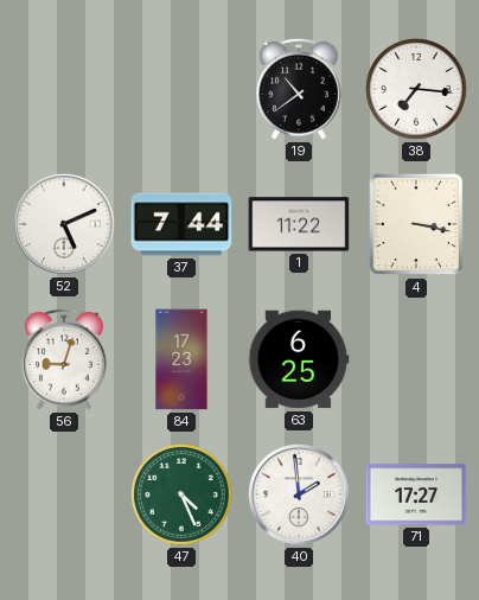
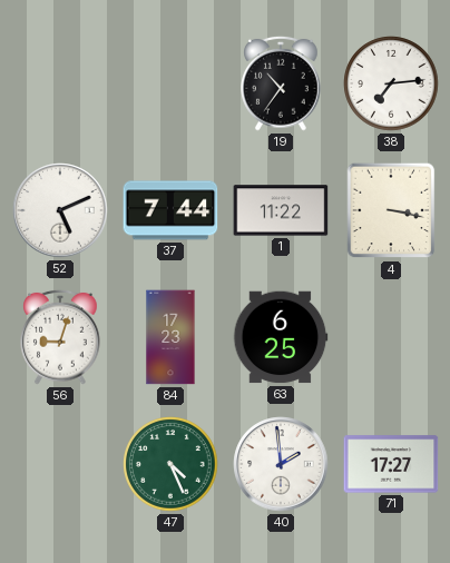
19: 10:39 -> 10:36
38: 7:16 -> 7:14
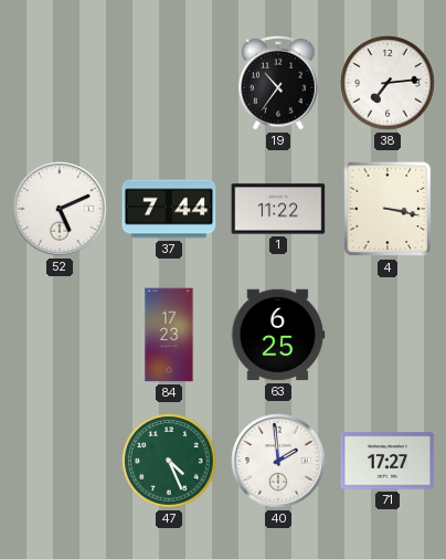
56: 9:03 -> none
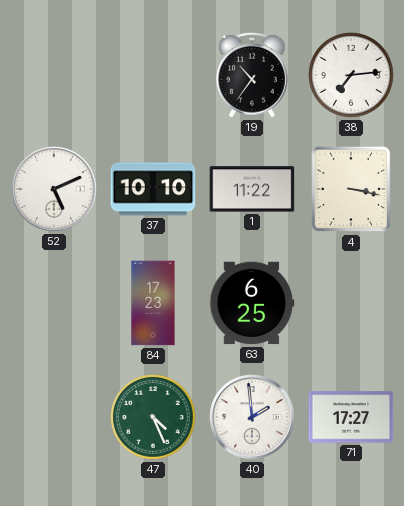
37: 7:44 -> 10:10
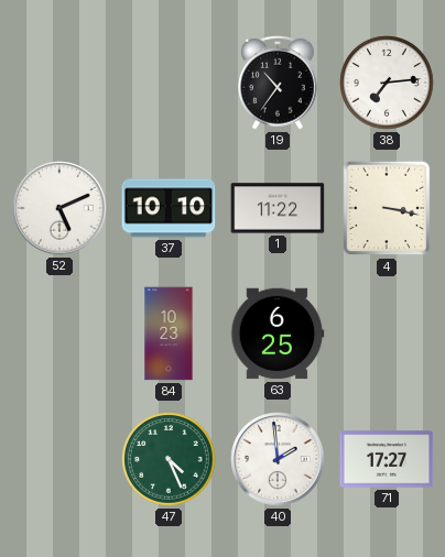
84: 17:23 -> 10:23
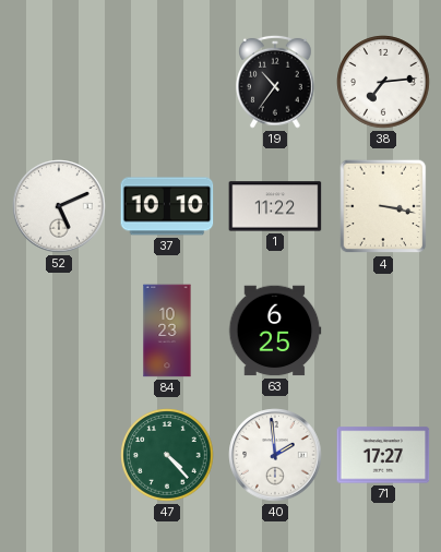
47: 4:26 -> 4:23
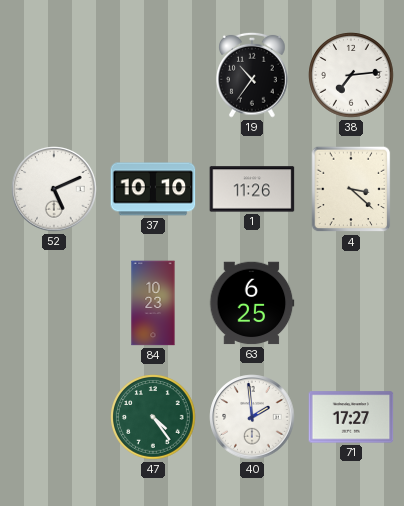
1: 11:22 -> 11:26
4: 3:17 -> 3:22
47: 4:23 -> 4:24
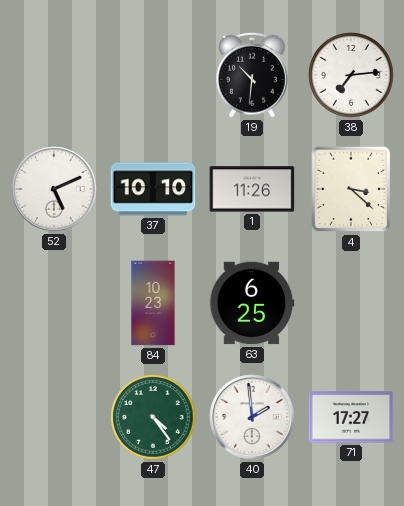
19: 10:36 -> 10:31
